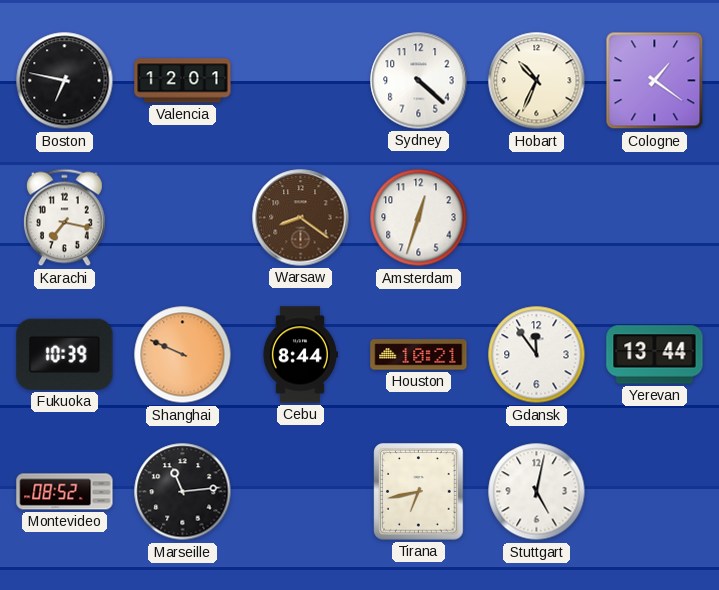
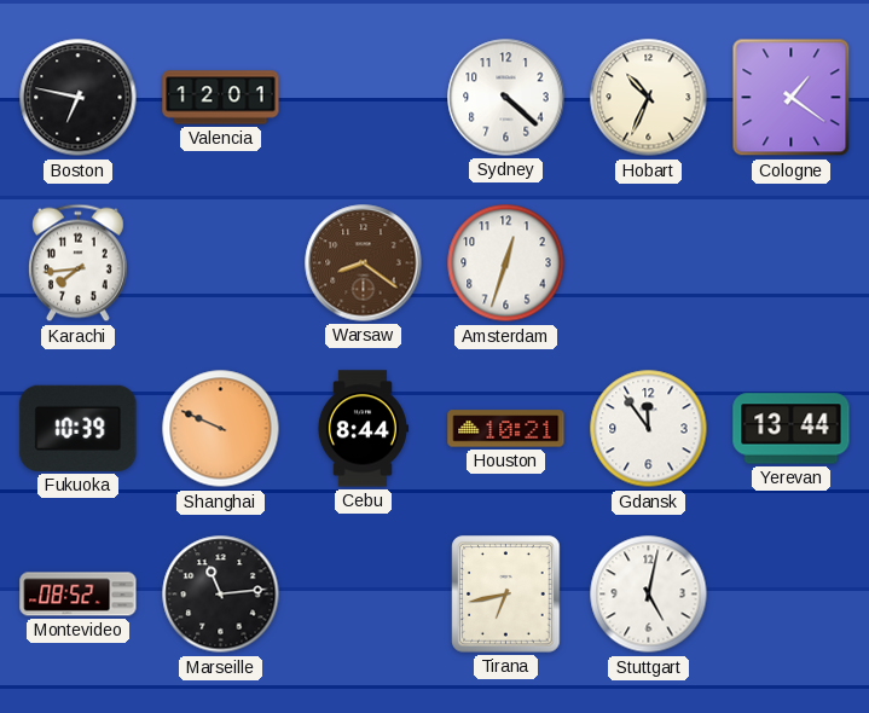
Karachi: 7:17 -> 7:44
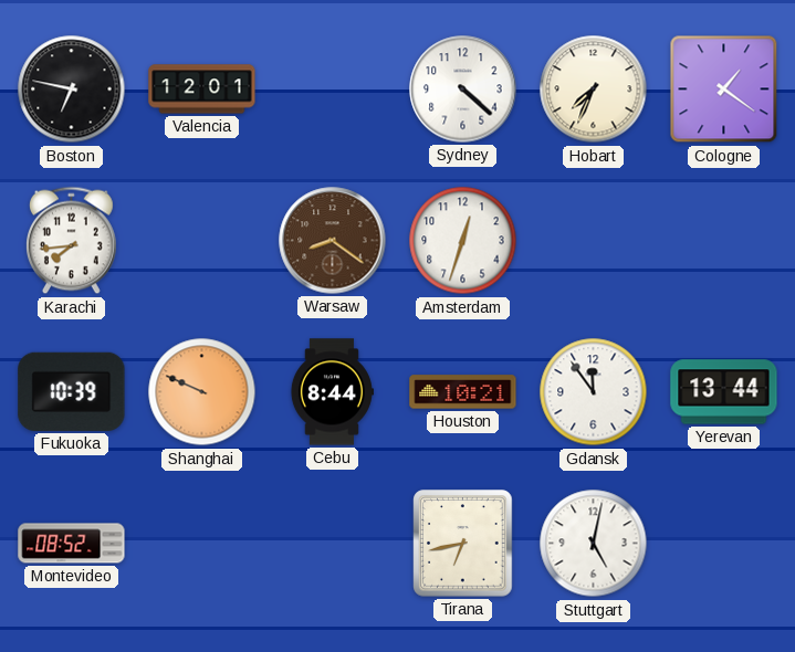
Hobart: 10:34 -> 7:34
Marseille: 11:14 -> none
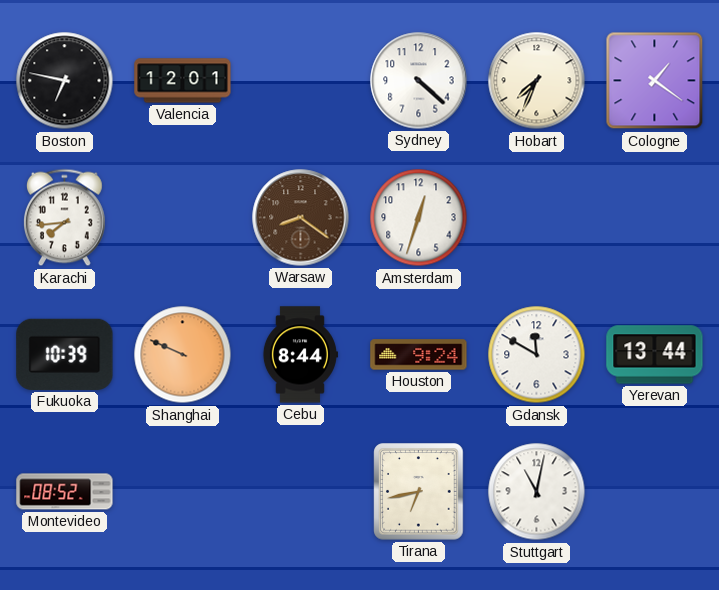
Houston: 10:21 -> 9:24
Gdansk: 11:54 -> 11:50
Stuttgart: 5:02 -> 11:02
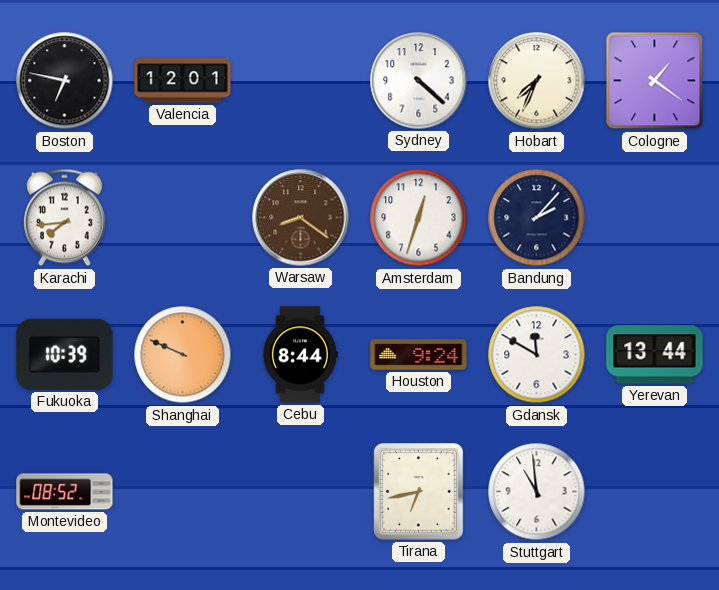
Bandung: none -> 2:07
Stuttgart: 11:02 -> 10:59
